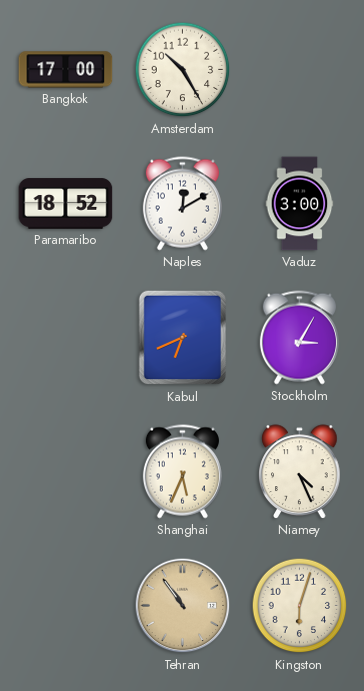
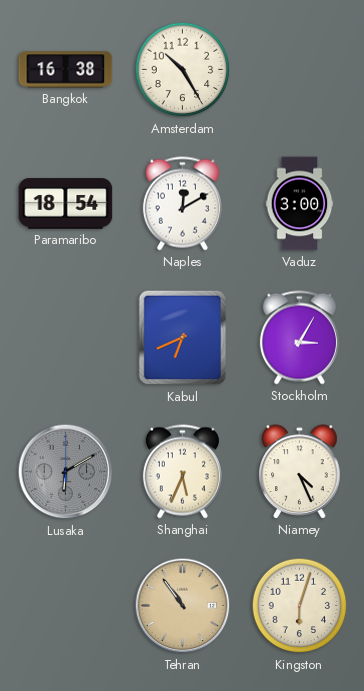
Bangkok: 17:00 -> 16:38
Paramaribo: 18:52 -> 18:54
Lusaka: none -> 6:10
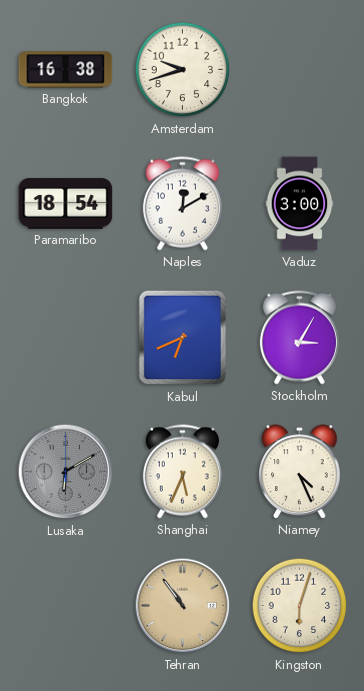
Amsterdam: 10:25 -> 9:42
